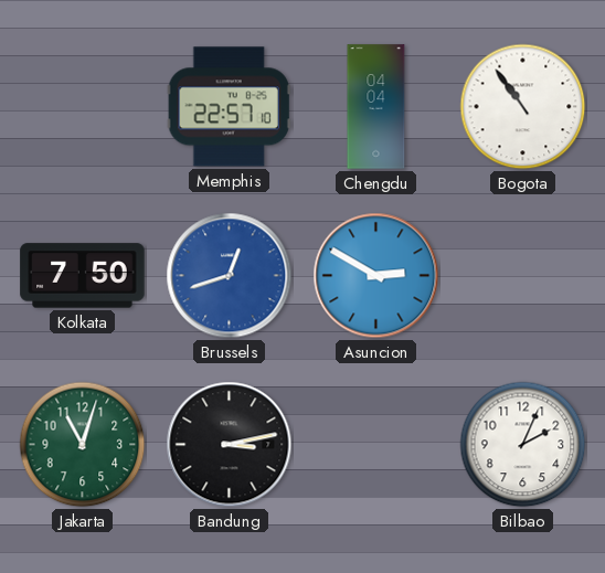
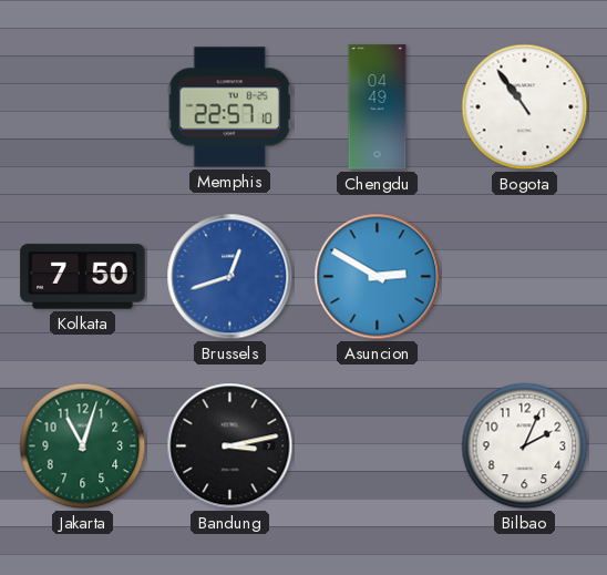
Chengdu: 04:04 -> 04:49
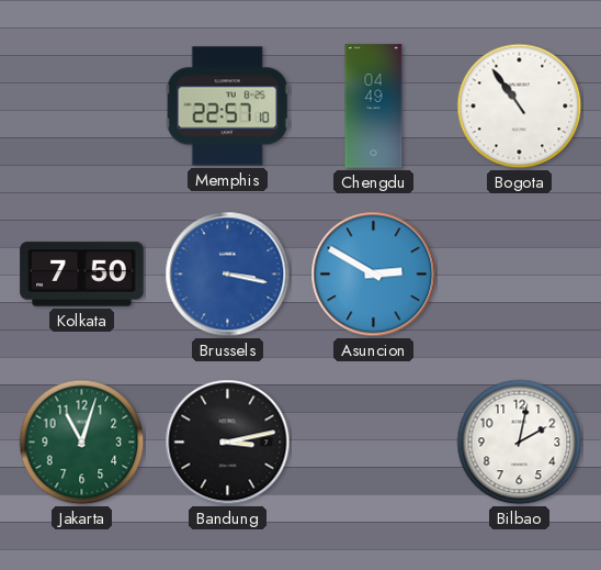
Brussels: 12:42 -> 3:17
Bilbao: 2:04 -> 2:02
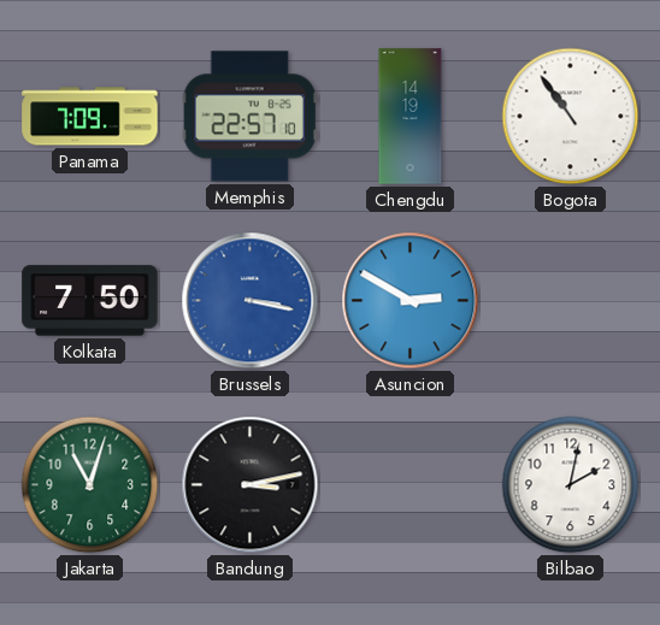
Panama: none -> 7:09
Chengdu: 04:49 -> 14:19
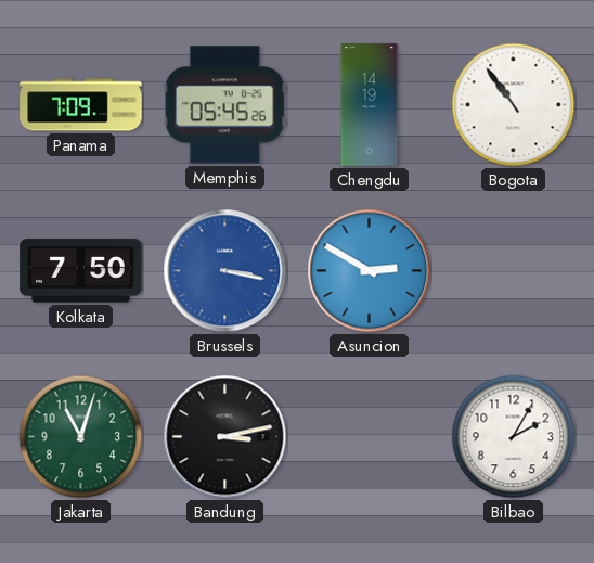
Memphis: 22:57 -> 05:45
Bilbao: 2:02 -> 2:05
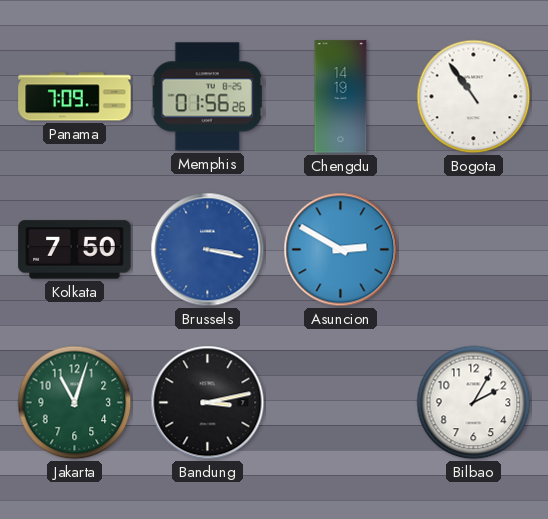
Memphis: 05:45 -> 01:56
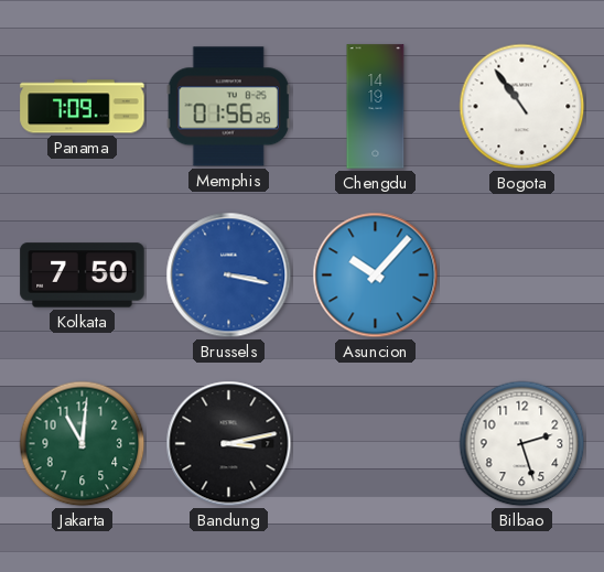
Asuncion: 2:50 -> 10:07
Jakarta: 11:03 -> 11:01
Bilbao: 2:05 -> 2:27
